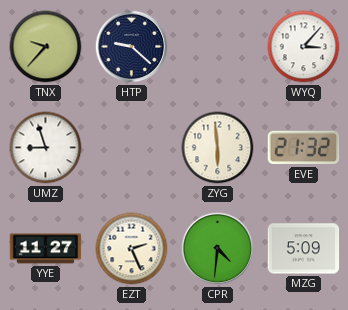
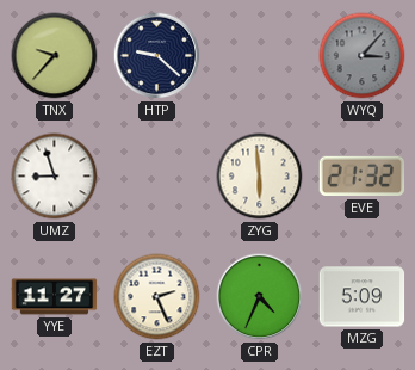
WYQ dial: white -> grey
CPR: 4:31 -> 4:34
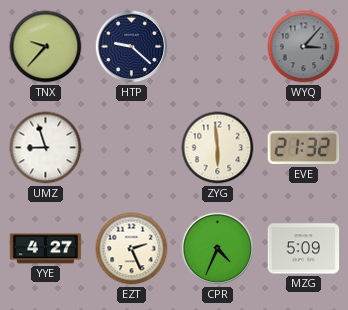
YYE: 11:27 -> 4:27
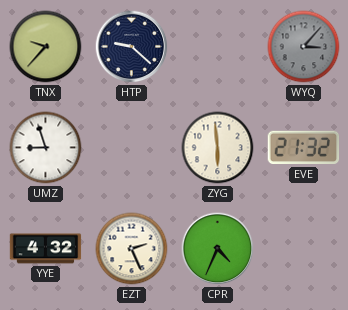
YYE: 4:27 -> 4:32
MZG: 5:09 -> none
